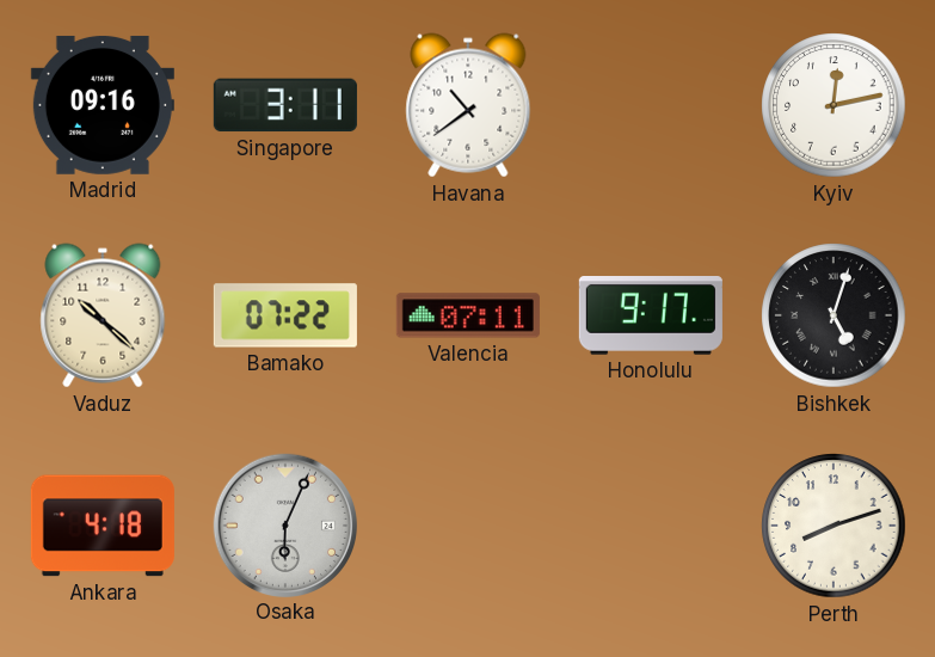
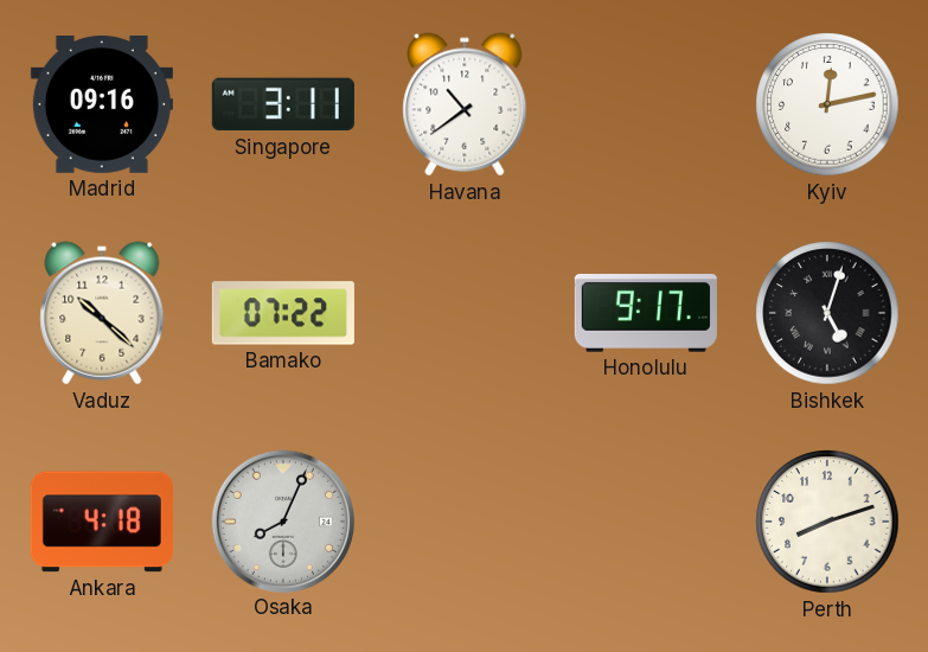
Valencia: 07:11 -> none
Osaka: 6:04 -> 8:04
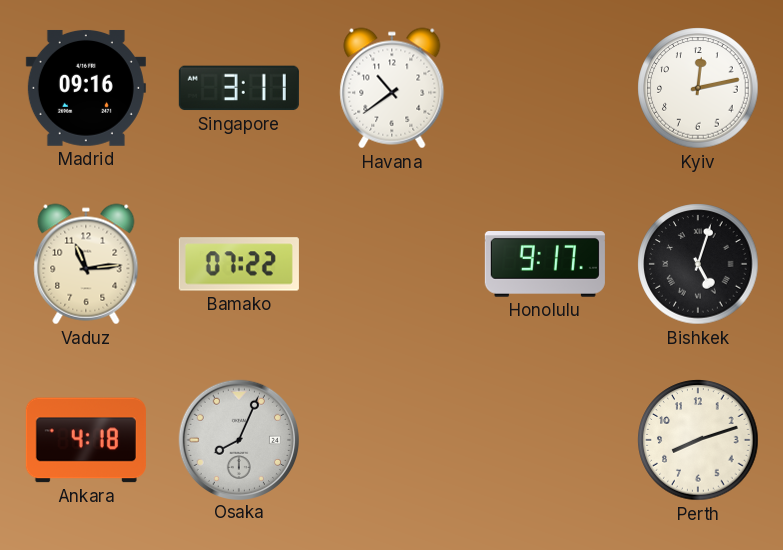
Vaduz: 10:22 -> 11:14
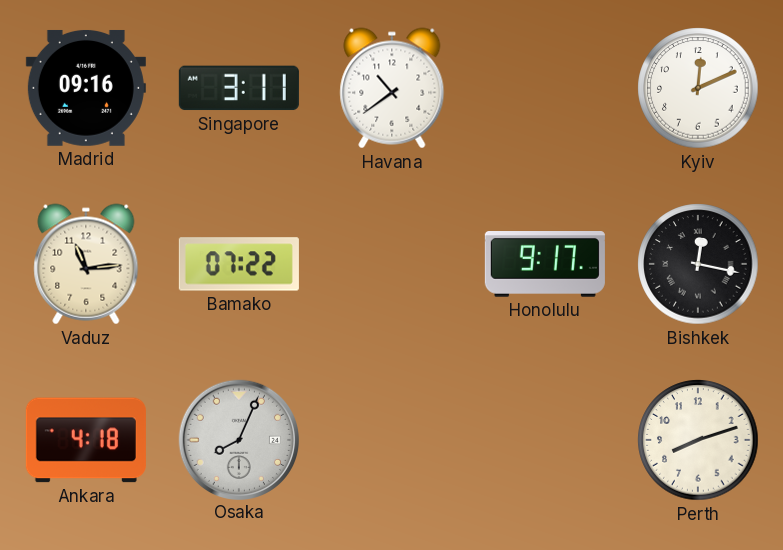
Kyiv: 12:13 -> 12:11
Bishkek: 5:03 -> 12:17
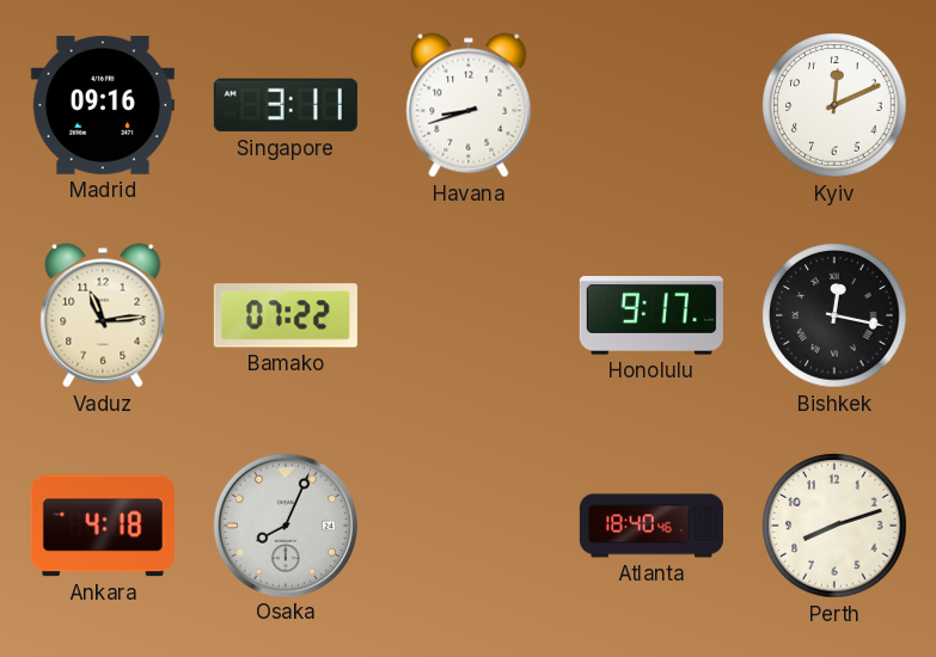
Havana: 10:39 -> 8:42
Atlanta: none -> 18:40
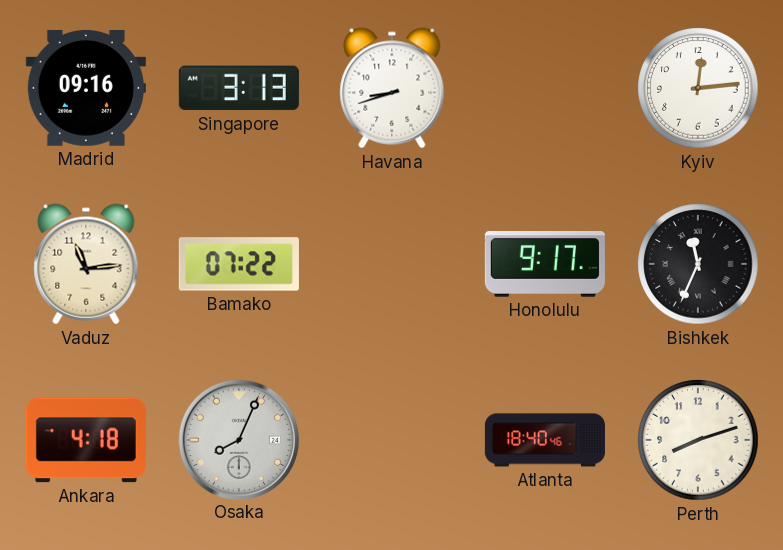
Singapore: 3:11 -> 3:13
Kyiv: 12:11 -> 12:14
Bishkek: 12:17 -> 11:34
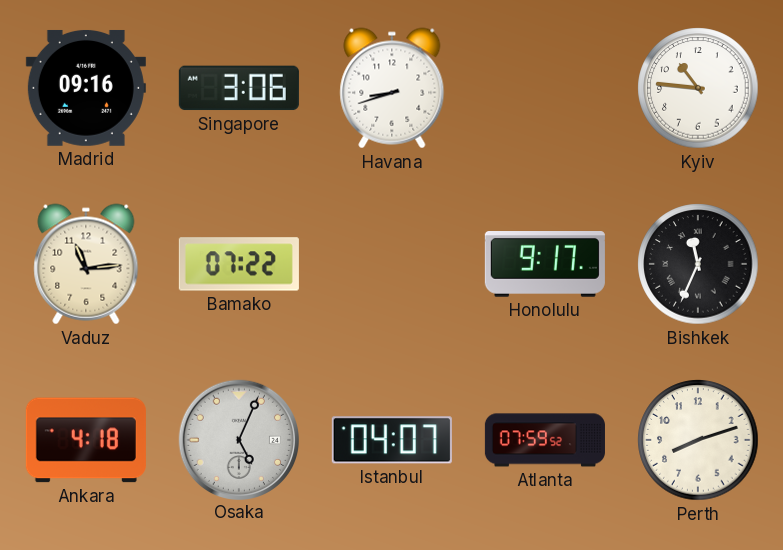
Singapore: 3:13 -> 3:06
Kyiv: 12:14 -> 10:46
Osaka: 8:04 -> 5:04
Istanbul: none -> 04:07
Atlanta: 18:40 -> 07:59
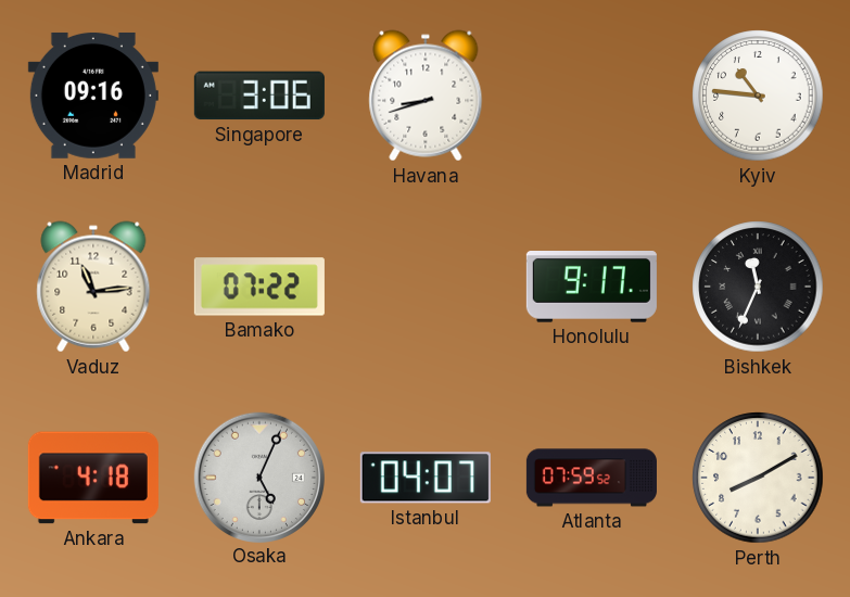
Perth: 8:12 -> 8:10
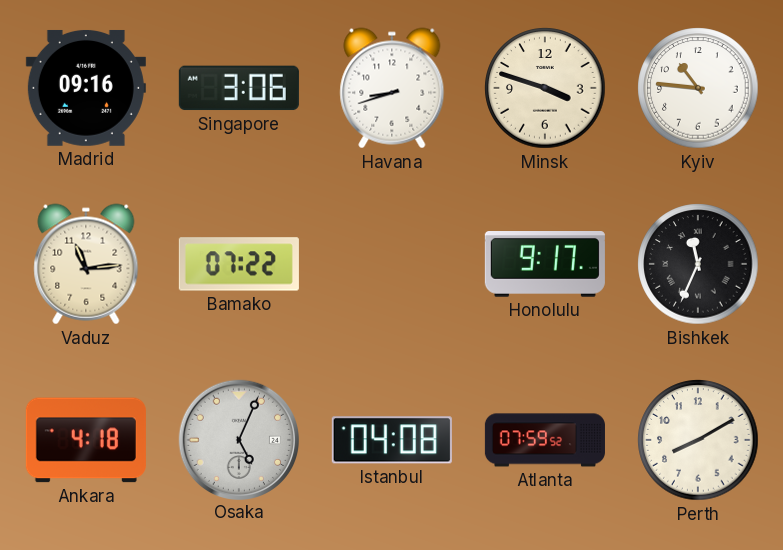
Minsk: none -> 3:48
Istanbul: 04:07 -> 04:08
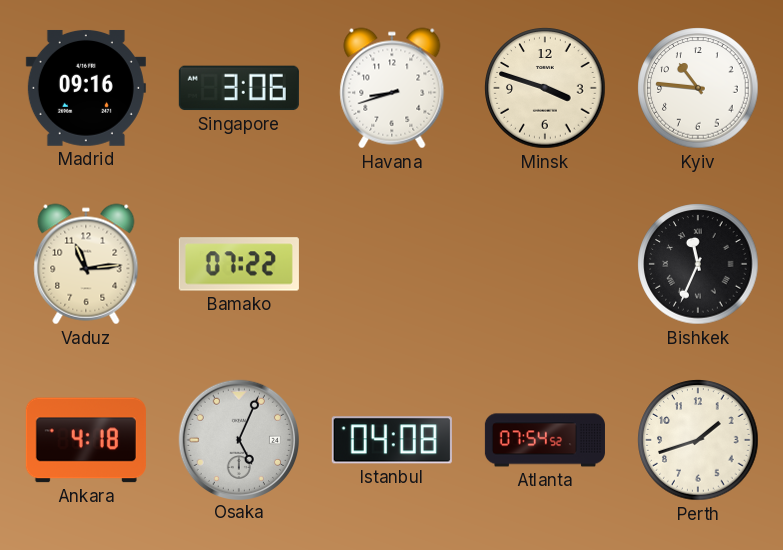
Honolulu: 9:17 -> none
Atlanta: 07:59 -> 07:54
Perth: 8:10 -> 1:42
